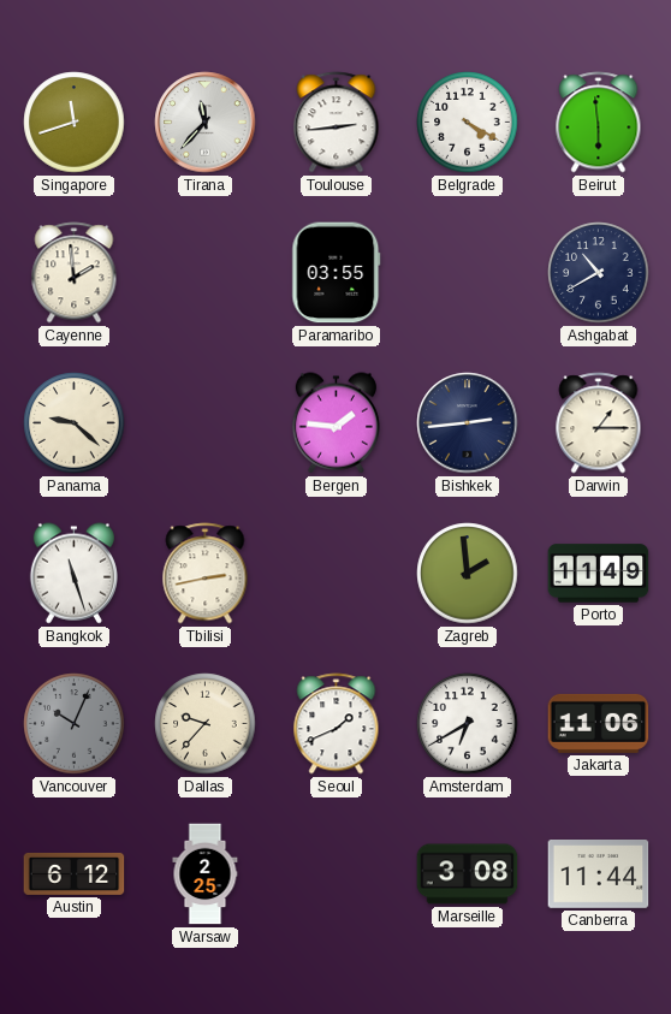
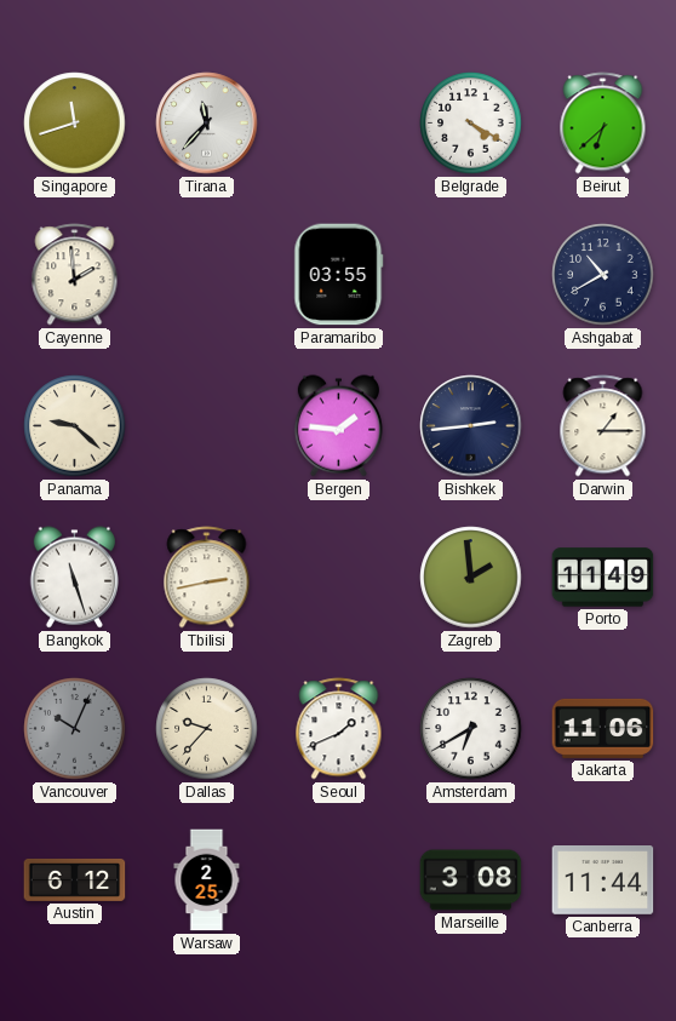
Toulouse: 2:44 -> none
Beirut: 5:59 -> 6:38
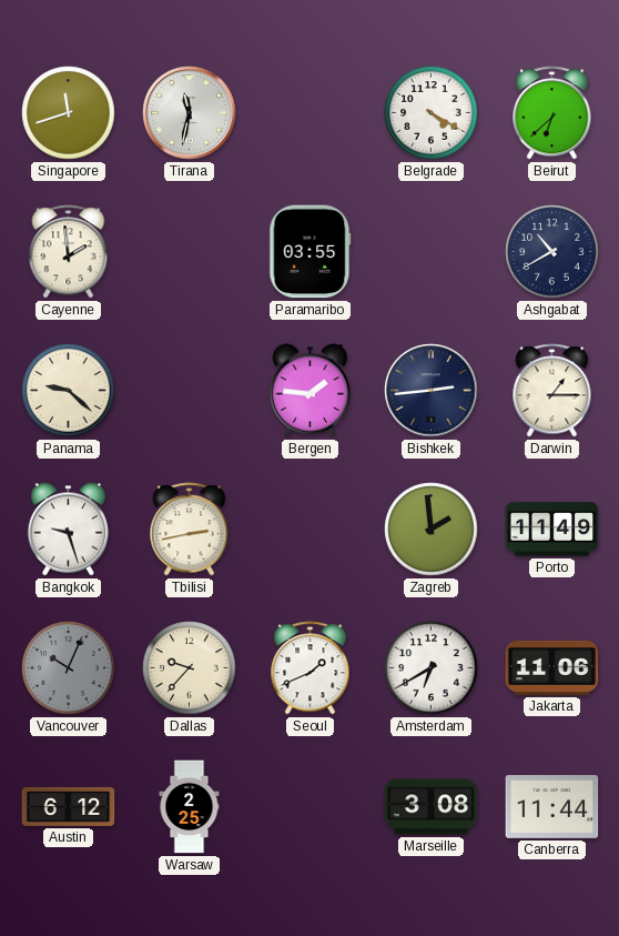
Tirana: 11:37 -> 11:32
Bangkok: 11:27 -> 9:27
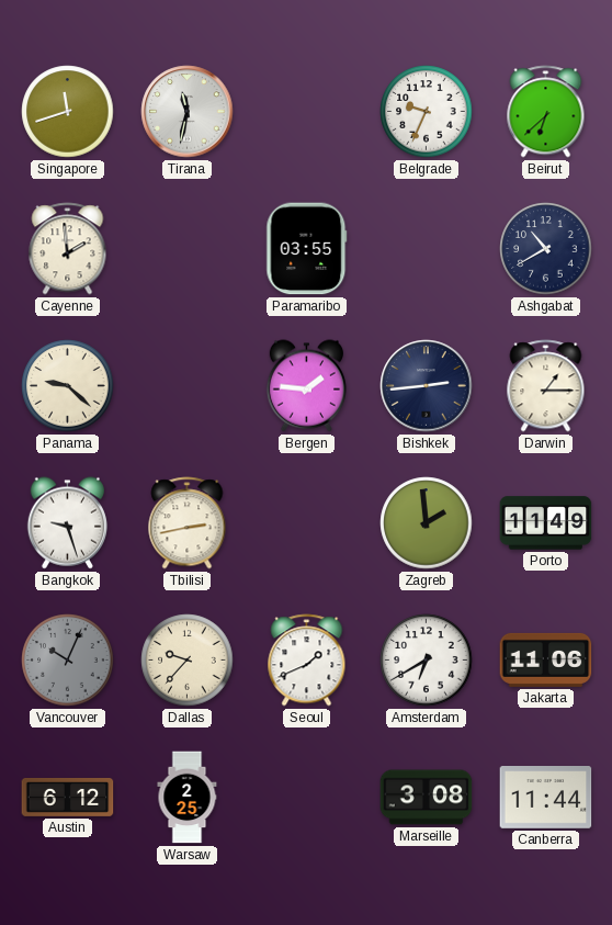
Belgrade: 4:20 -> 9:34
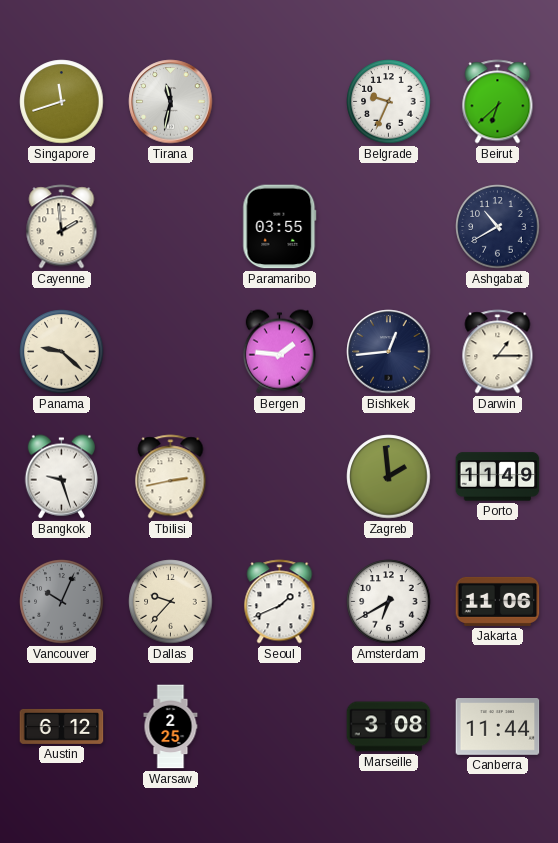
Bishkek: 2:44 -> 12:44
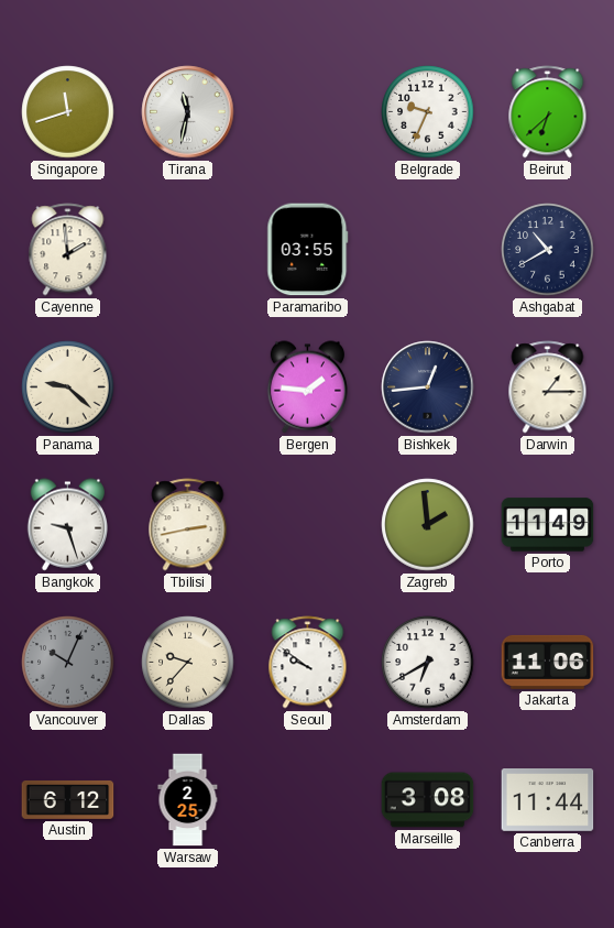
Seoul: 1:41 -> 9:51
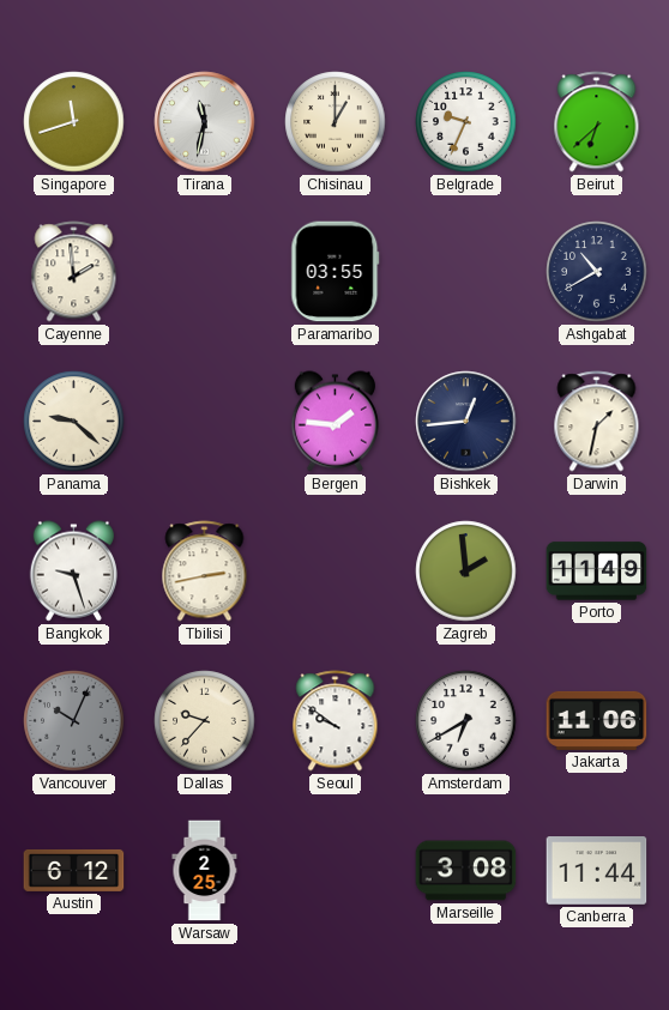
Chisinau: none -> 1:00
Darwin: 1:15 -> 1:32
